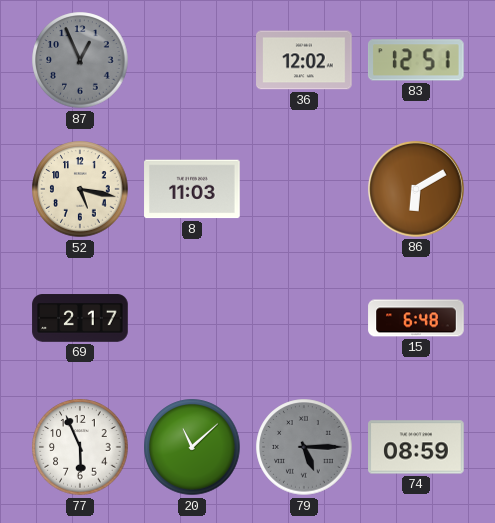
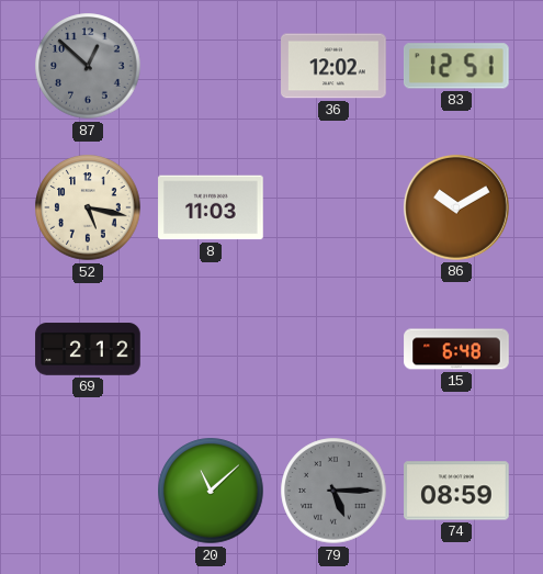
87: 12:56 -> 12:52
86: 6:10 -> 10:10
69: 2:17 -> 2:12
77: 5:56 -> none
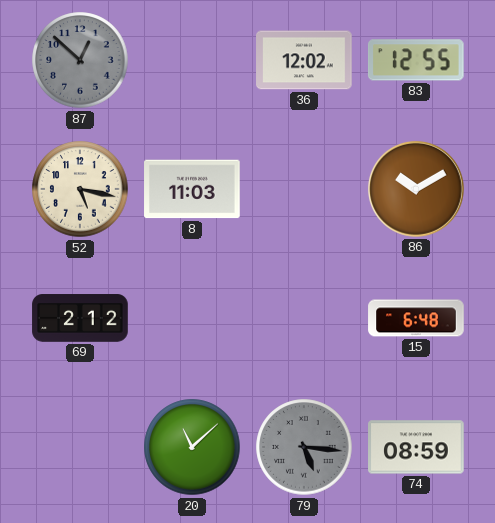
83: 12:51 -> 12:55
79: 5:15 -> 5:16
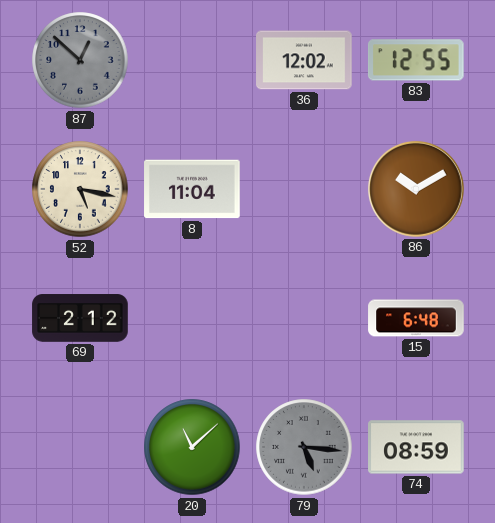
8: 11:03 -> 11:04
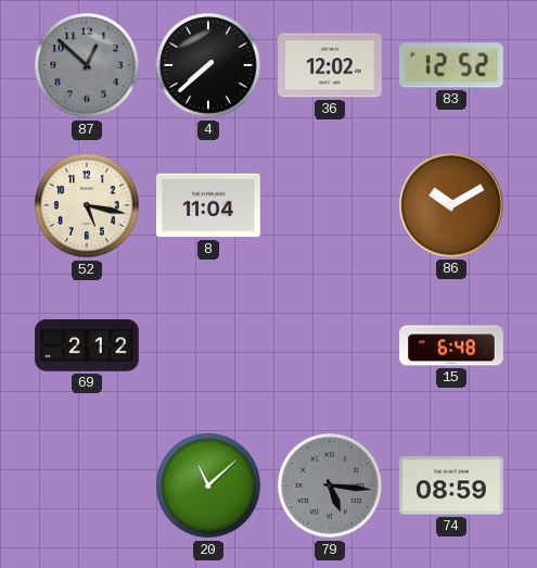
4: none -> 7:38
83: 12:55 -> 12:52
